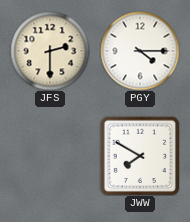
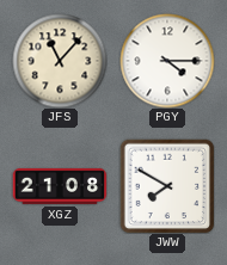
JFS: 2:30 -> 11:07
XGZ: none -> 21:08
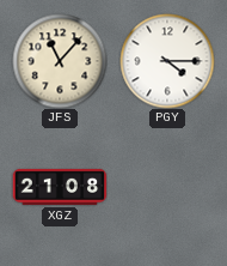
JWW: 7:50 -> none
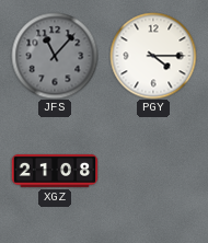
JFS dial: cream -> grey
